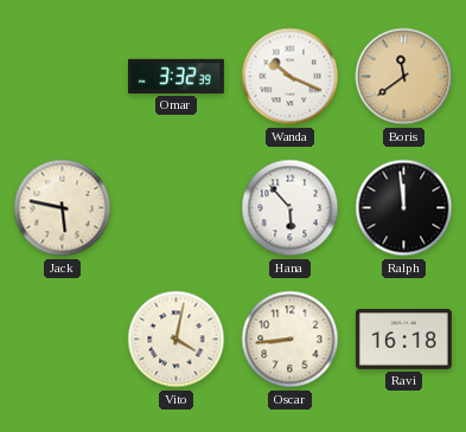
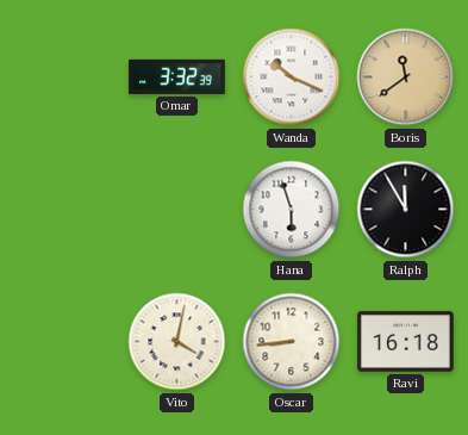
Jack: 5:47 -> none
Hana: 5:53 -> 5:57
Ralph: 11:59 -> 11:55
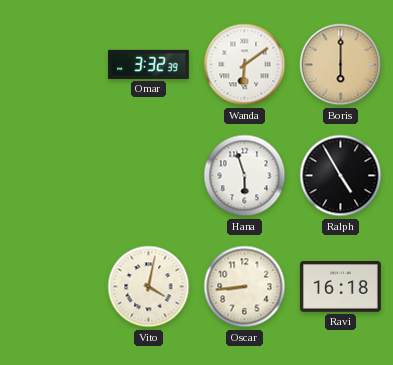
Wanda: 10:19 -> 6:09
Boris: 11:39 -> 6:00
Ralph: 11:55 -> 4:55
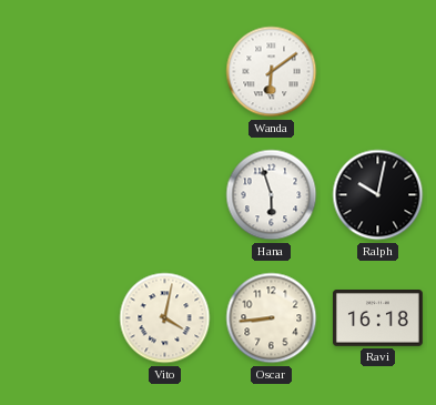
Omar: 3:32 -> none
Boris: 6:00 -> none
Ralph: 4:55 -> 10:02
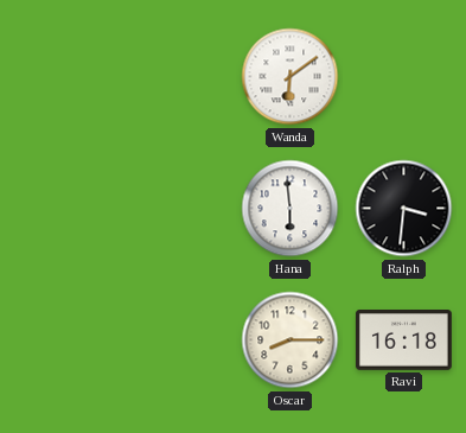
Hana: 5:57 -> 5:59
Ralph: 10:02 -> 3:31
Vito: 4:02 -> none
Oscar: 8:44 -> 8:15
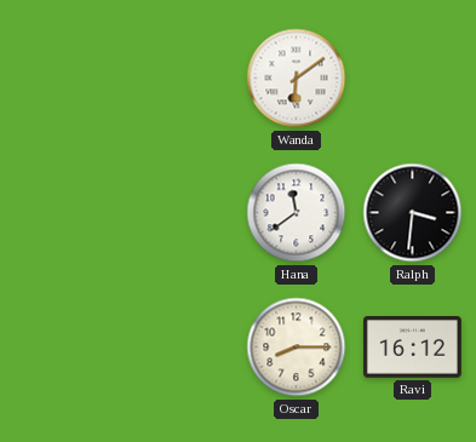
Hana: 5:59 -> 11:39
Ravi: 16:18 -> 16:12
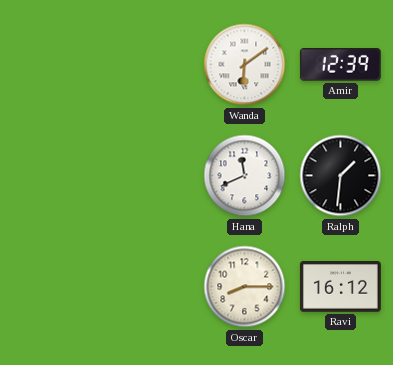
Amir: none -> 12:39
Hana: 11:39 -> 11:41
Ralph: 3:31 -> 1:31
